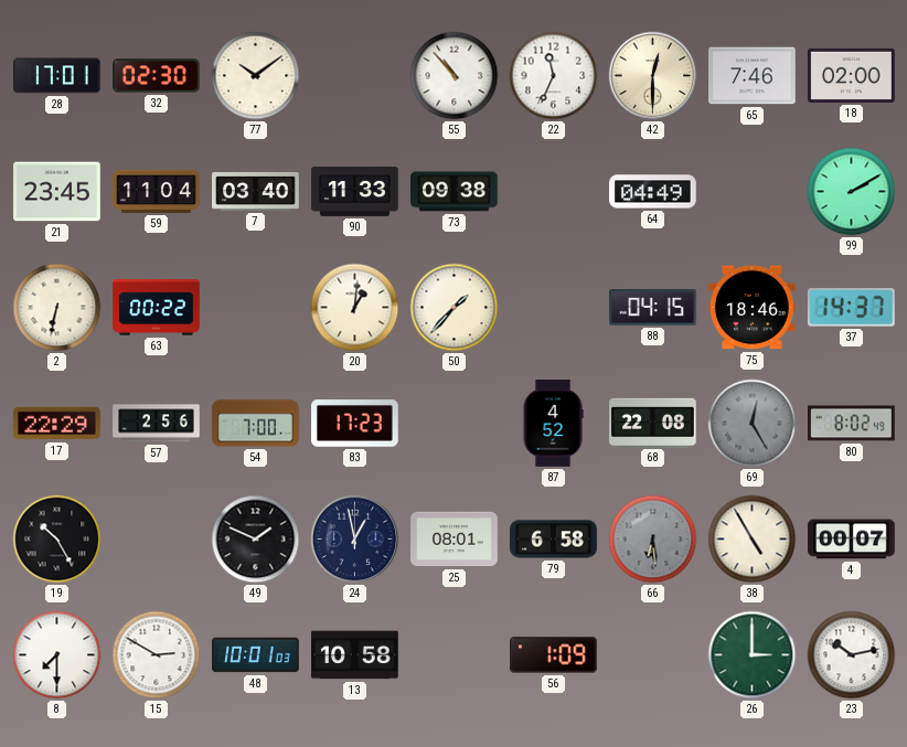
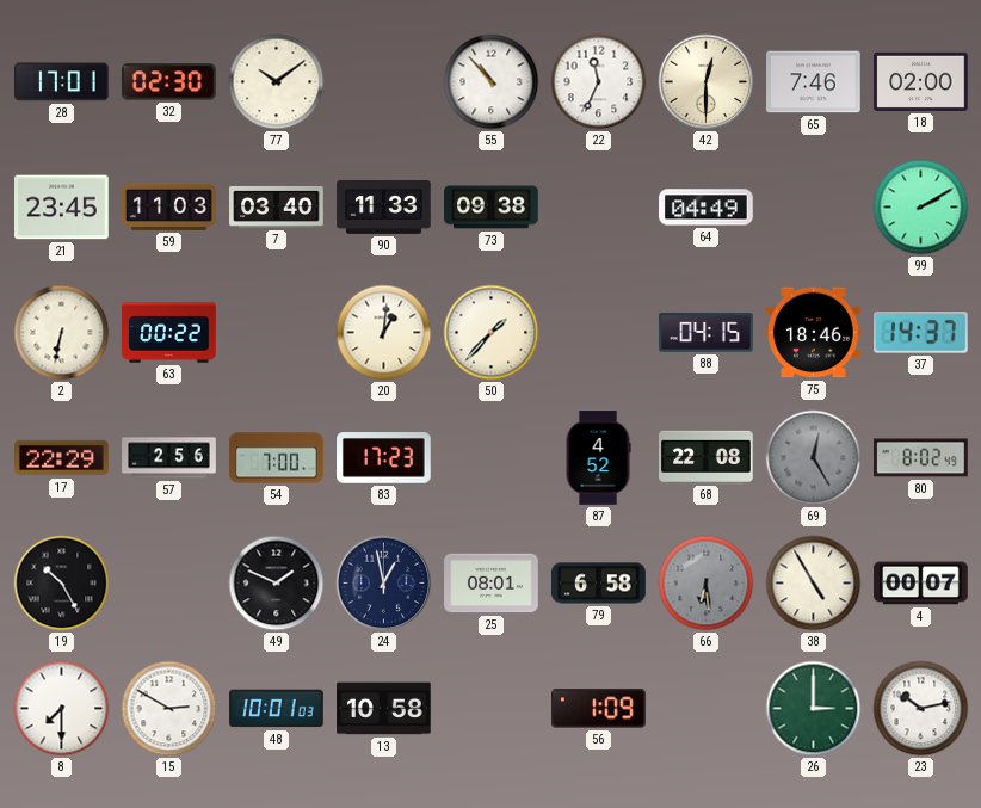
59: 11:04 -> 11:03
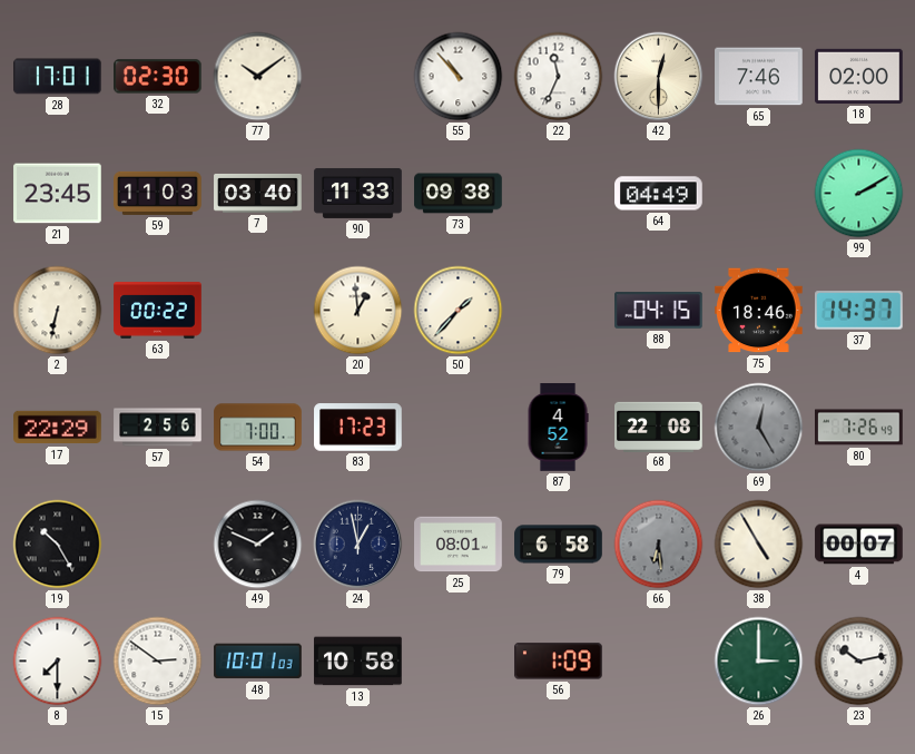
20: 1:01 -> 12:59
80: 8:02 -> 7:26
15: 2:50 -> 2:51
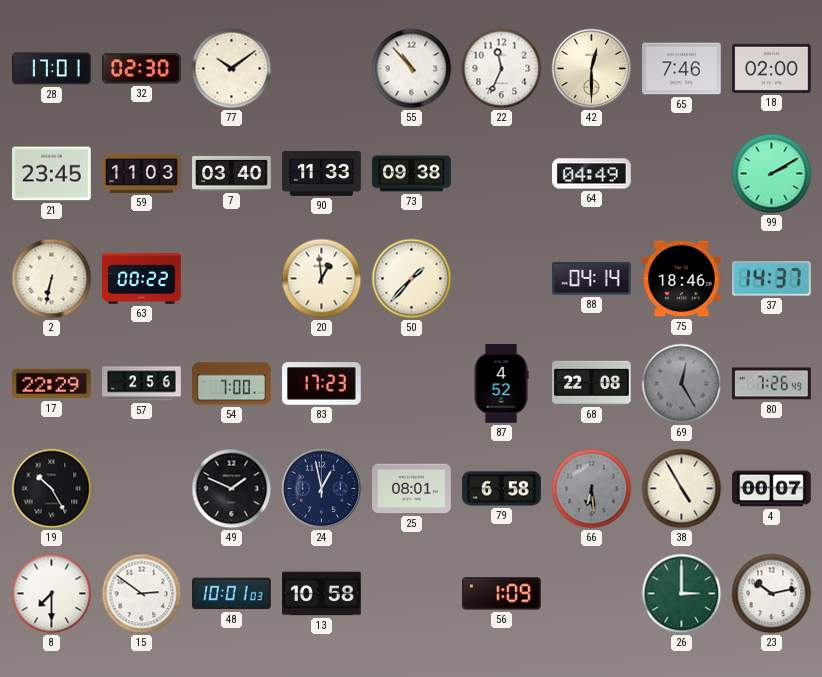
88: 04:15 -> 04:14
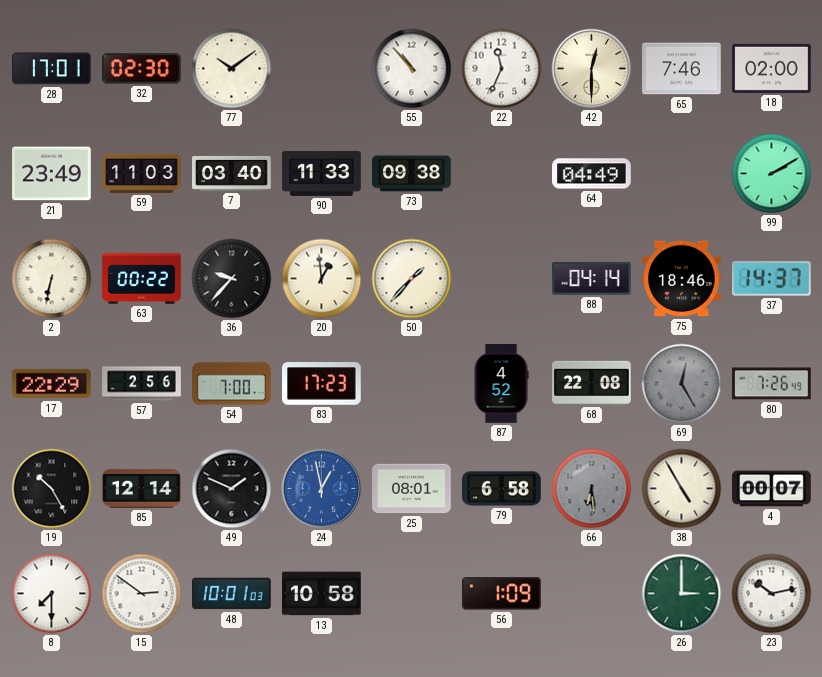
21: 23:45 -> 23:49
36: none -> 9:37
85: none -> 12:14
24 dial: navy -> blue
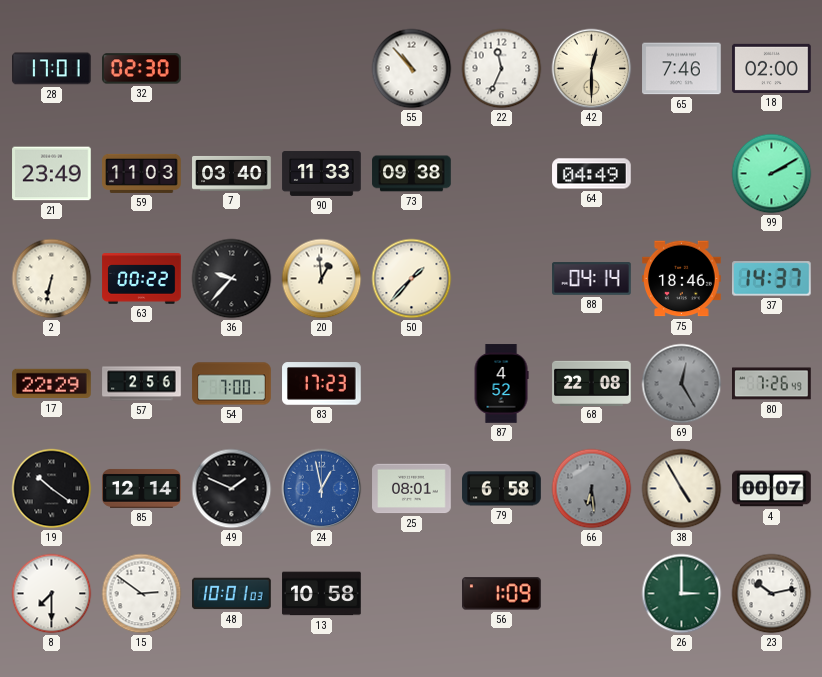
77: 10:09 -> none
19: 10:25 -> 10:21
